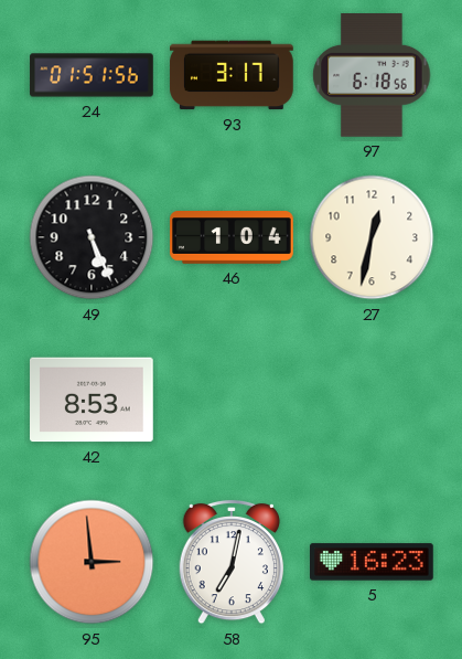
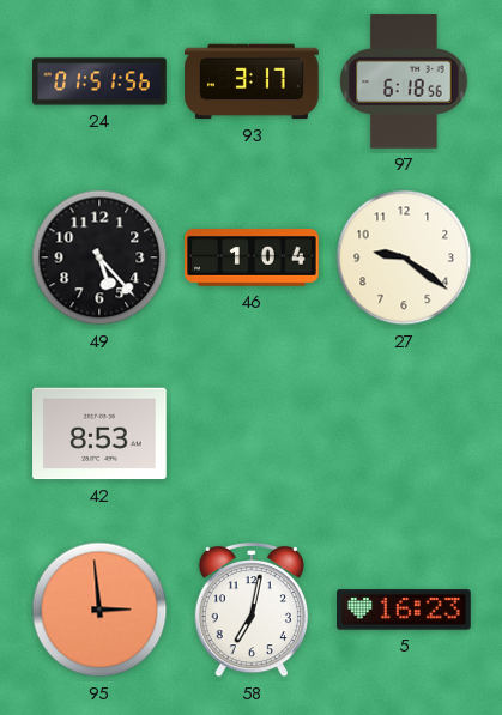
49: 5:26 -> 5:23
27: 12:32 -> 9:21
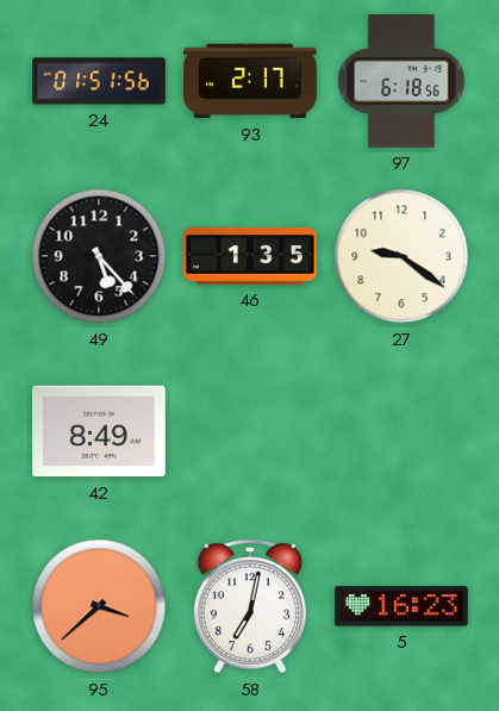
93: 3:17 -> 2:17
46: 1:04 -> 1:35
42: 8:53 -> 8:49
95: 2:59 -> 3:38
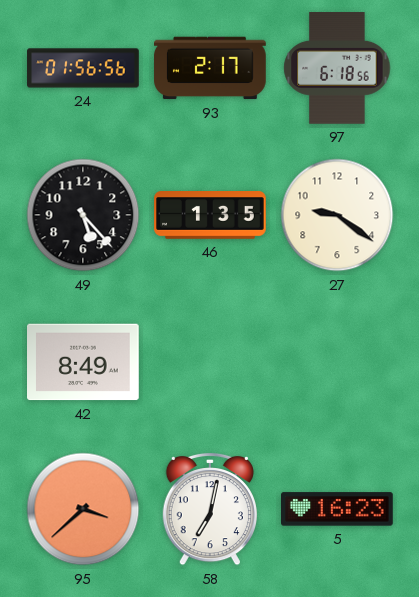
24: 01:51 -> 01:56
